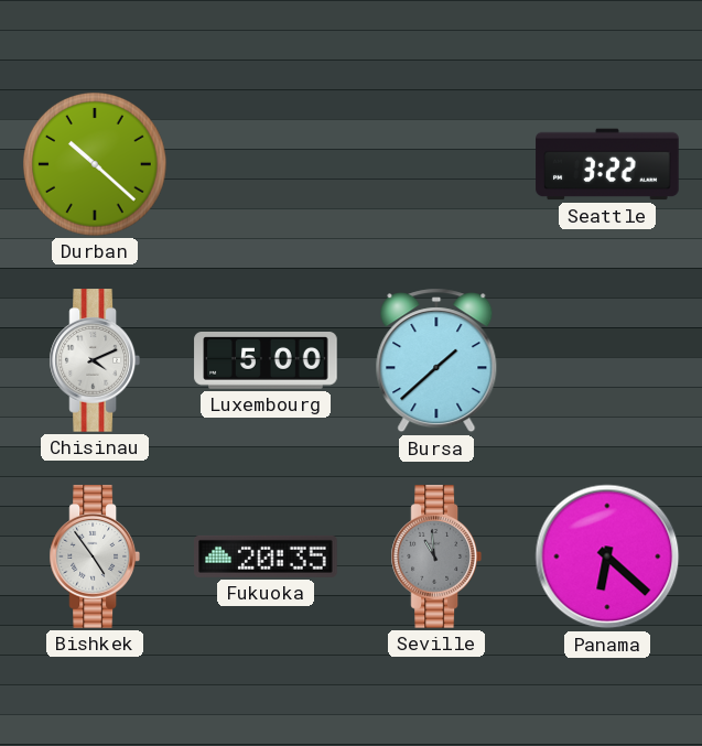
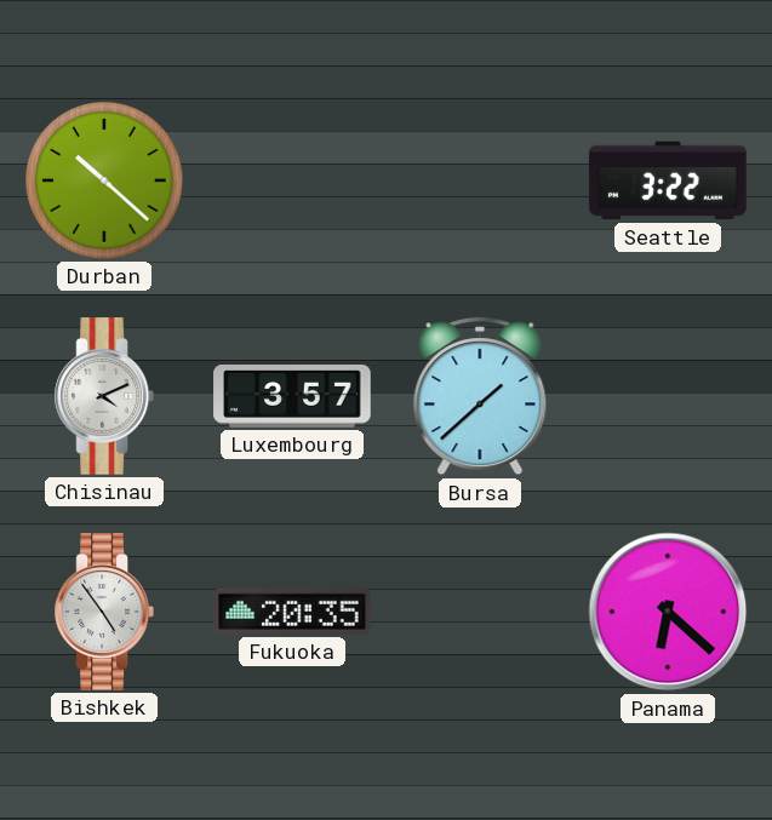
Luxembourg: 5:00 -> 3:57
Seville: 10:59 -> none
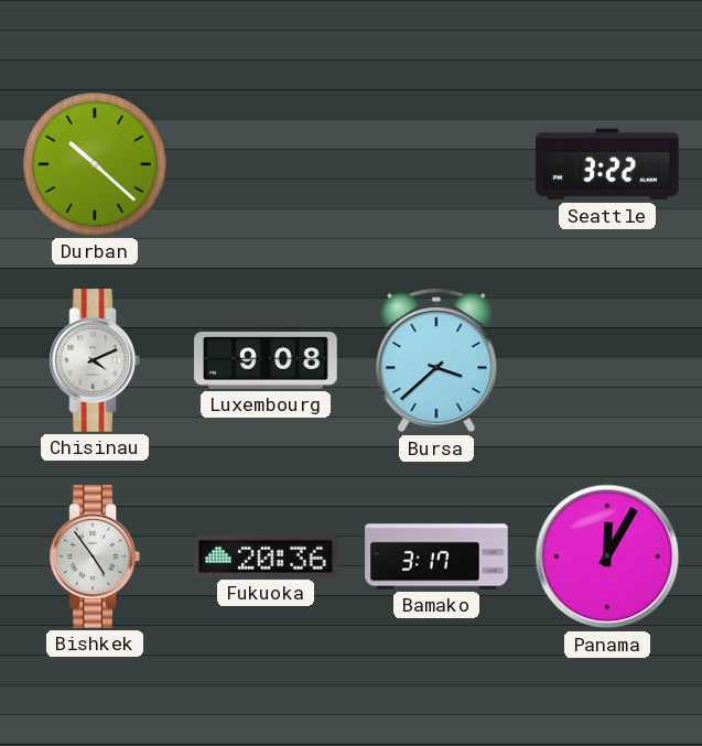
Luxembourg: 3:57 -> 9:08
Bursa: 1:38 -> 3:38
Fukuoka: 20:35 -> 20:36
Bamako: none -> 3:17
Panama: 6:22 -> 12:05
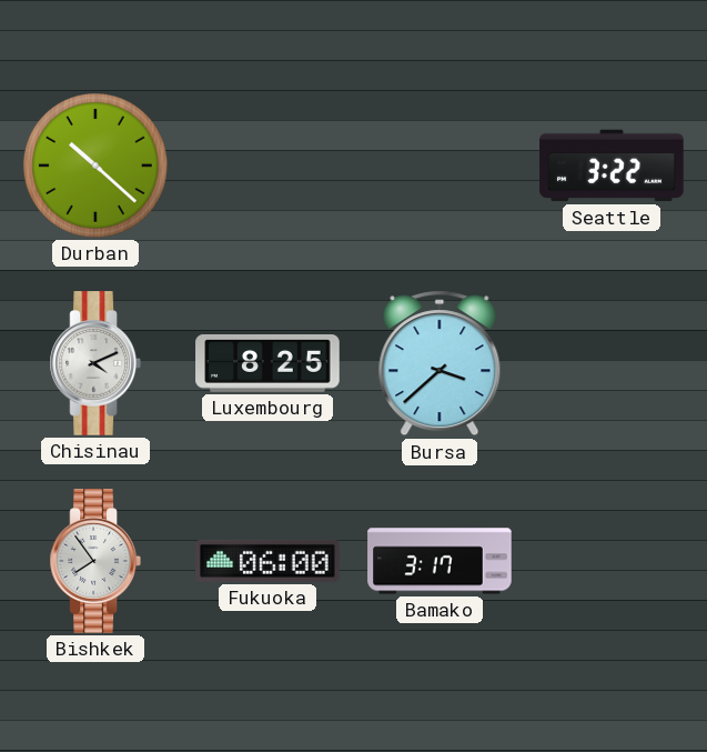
Luxembourg: 9:08 -> 8:25
Bishkek: 4:54 -> 7:54
Fukuoka: 20:36 -> 06:00
Panama: 12:05 -> none
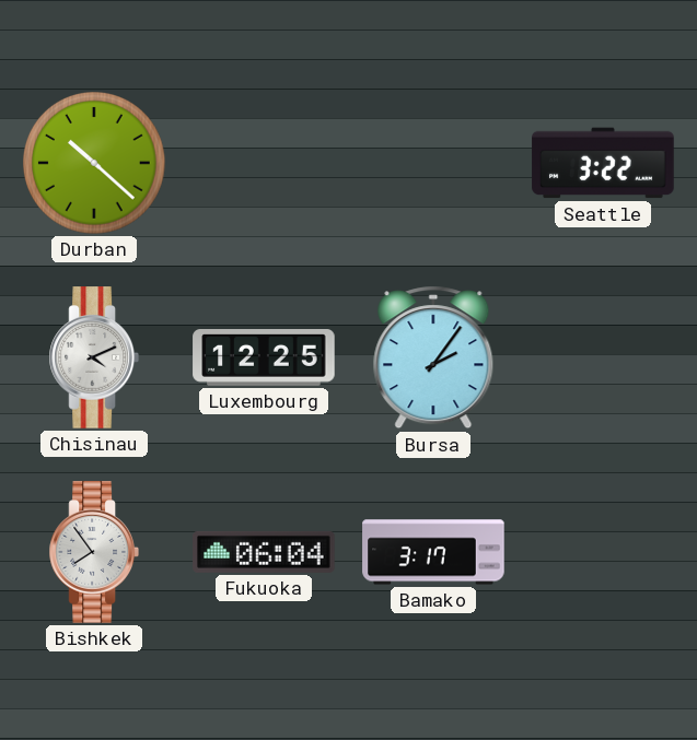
Luxembourg: 8:25 -> 12:25
Bursa: 3:38 -> 2:06
Fukuoka: 06:00 -> 06:04
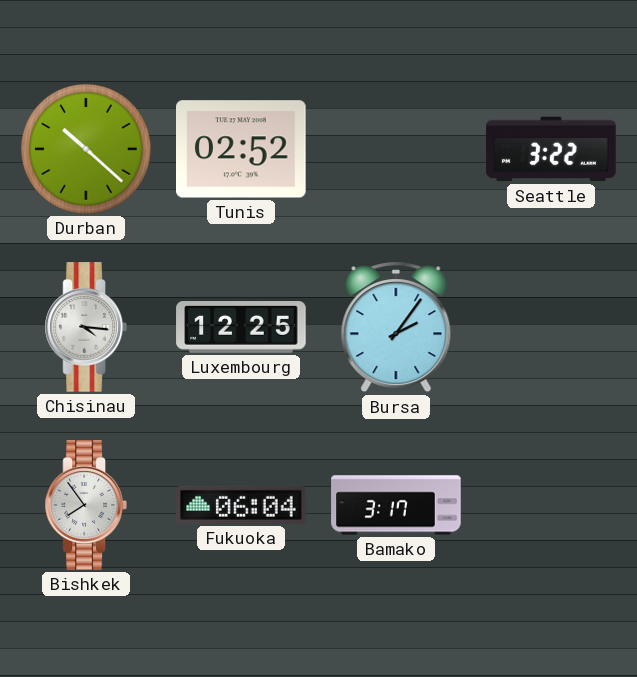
Tunis: none -> 02:52
Chisinau: 4:11 -> 4:16
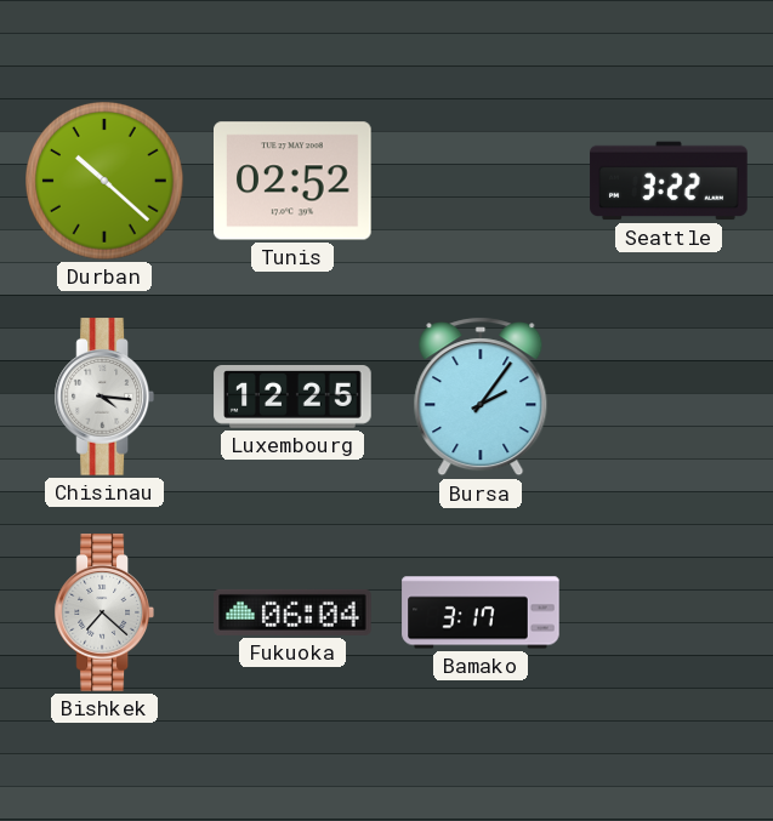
Bishkek: 7:54 -> 7:22
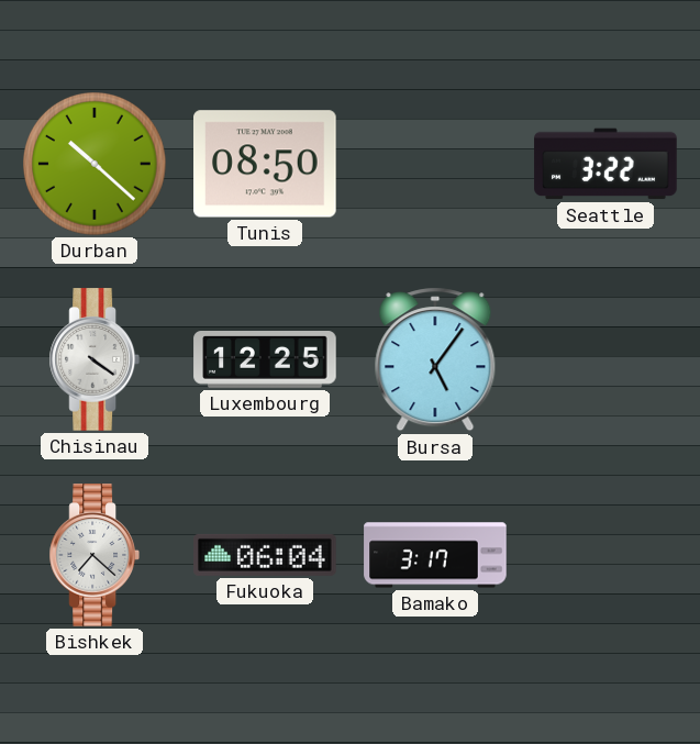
Tunis: 02:52 -> 08:50
Chisinau: 4:16 -> 4:21
Bursa: 2:06 -> 5:06
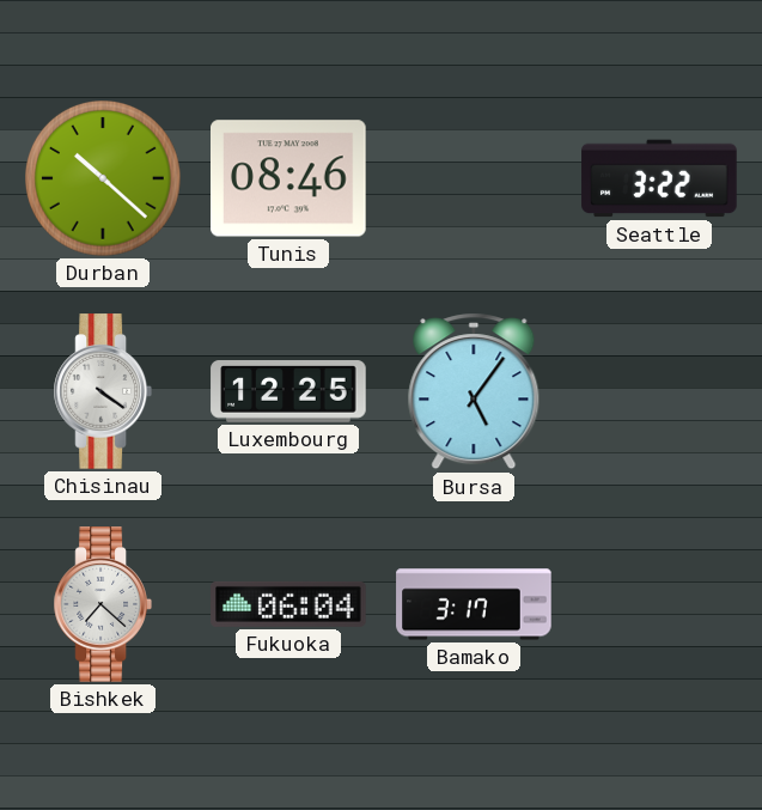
Tunis: 08:50 -> 08:46
